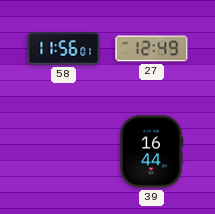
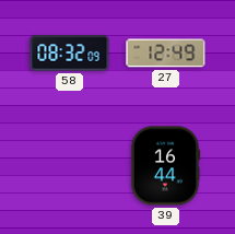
58: 11:56 -> 08:32
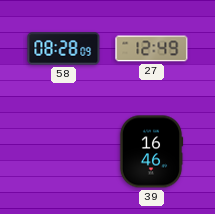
58: 08:32 -> 08:28
39: 16:44 -> 16:46
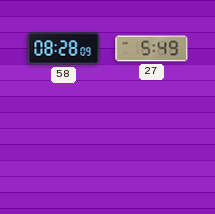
27: 12:49 -> 5:49
39: 16:46 -> none
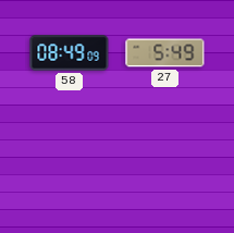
58: 08:28 -> 08:49
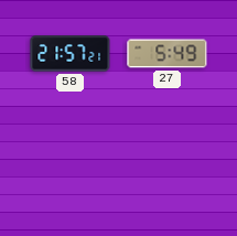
58: 08:49 -> 21:57
